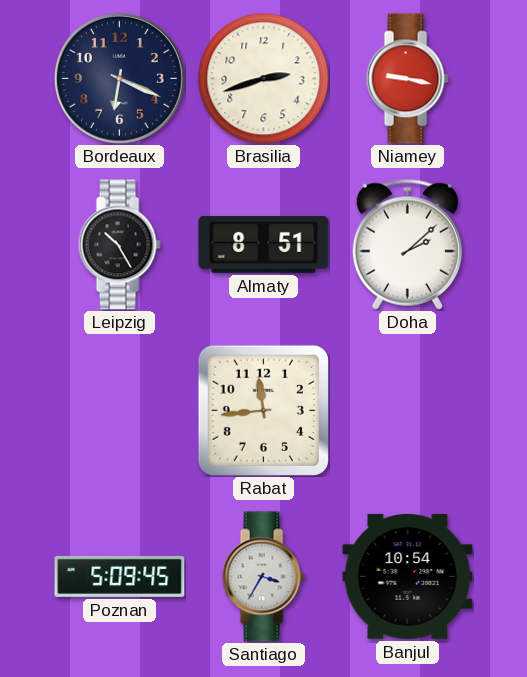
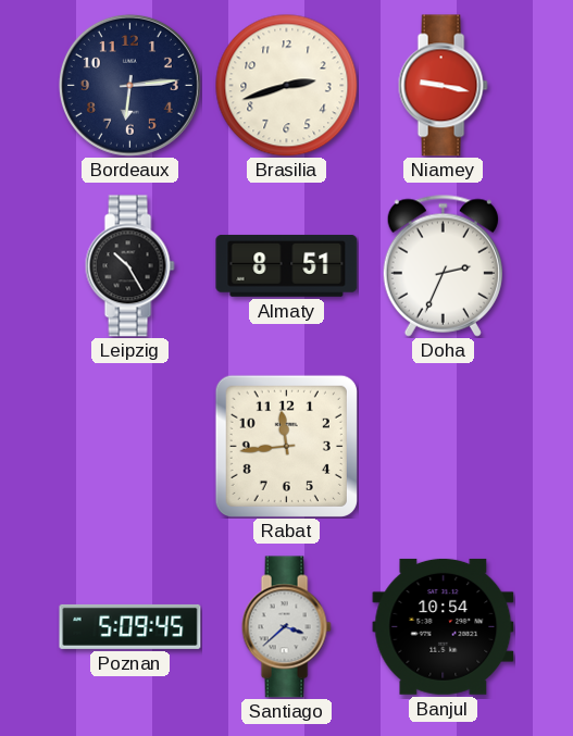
Bordeaux: 6:19 -> 6:14
Doha: 2:08 -> 2:34
Santiago: 3:35 -> 3:38
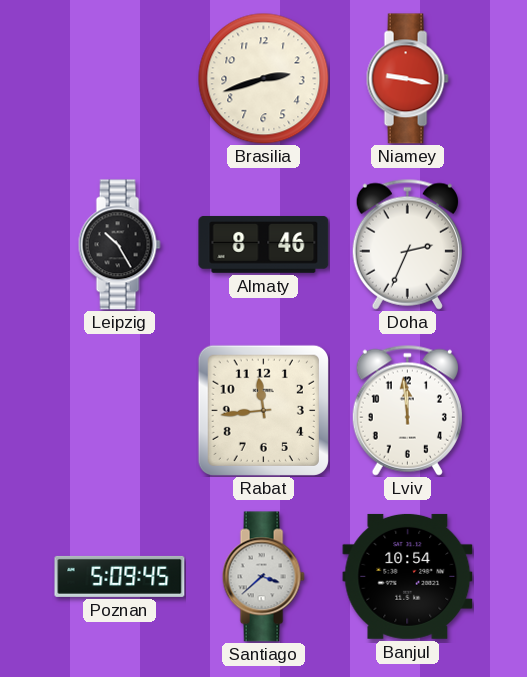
Bordeaux: 6:14 -> none
Almaty: 8:51 -> 8:46
Lviv: none -> 11:59
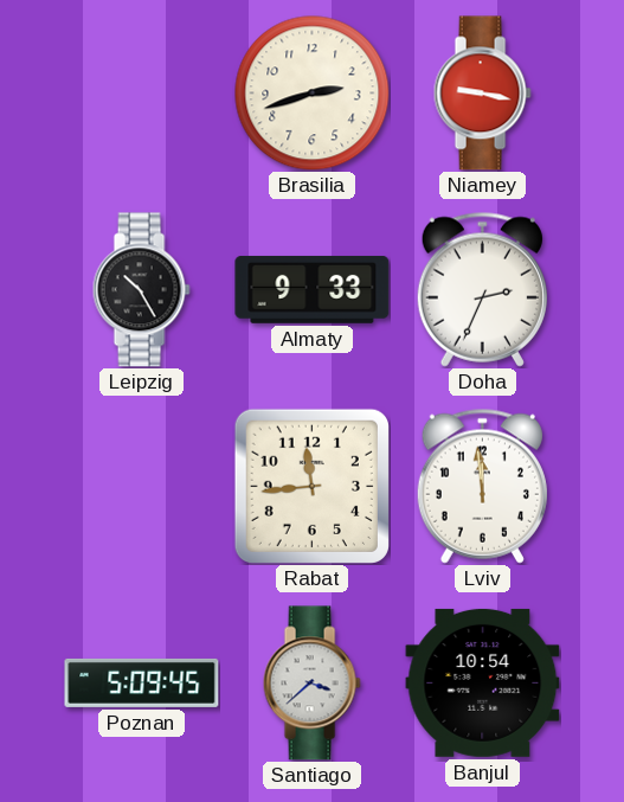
Almaty: 8:46 -> 9:33
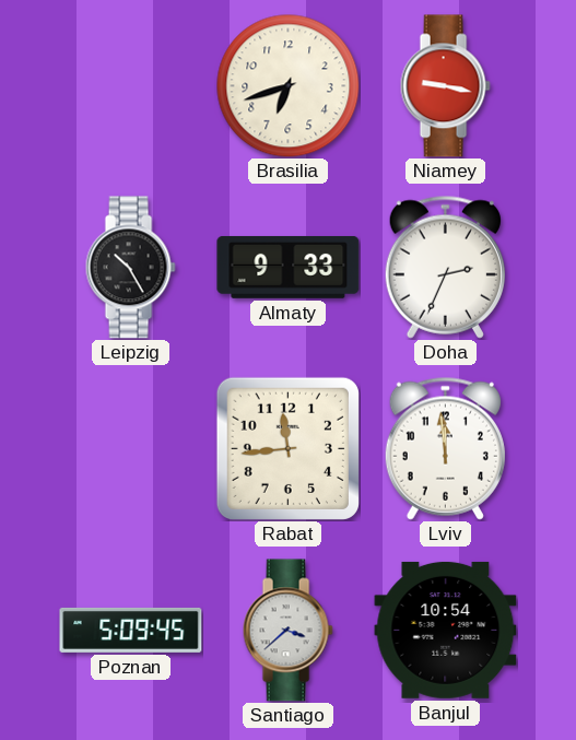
Brasilia: 2:42 -> 6:42
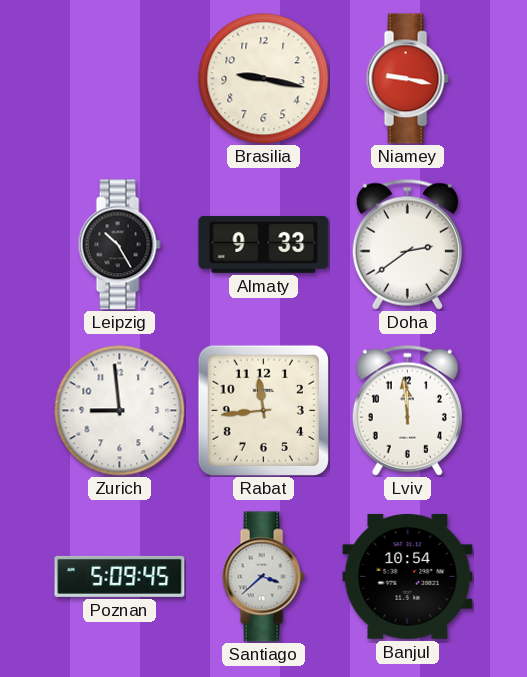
Brasilia: 6:42 -> 9:17
Doha: 2:34 -> 2:39
Zurich: none -> 8:59
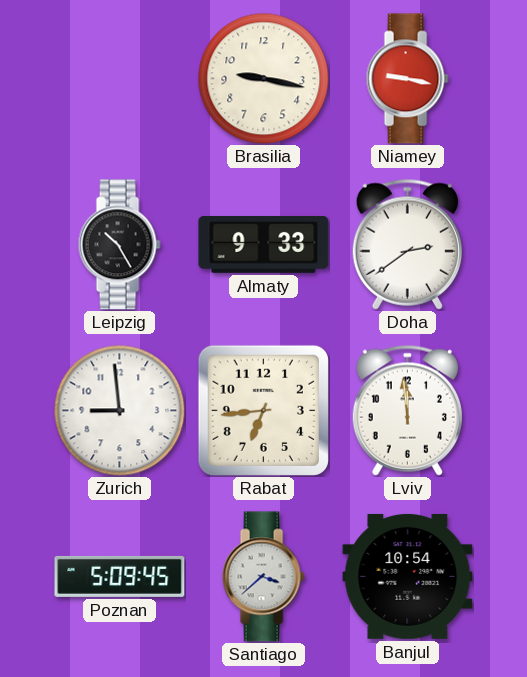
Rabat: 11:44 -> 6:44
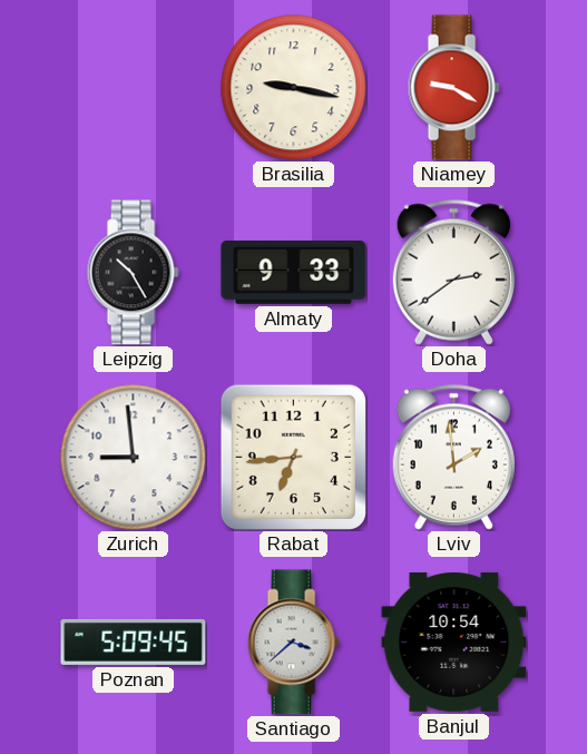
Niamey: 9:17 -> 9:20
Lviv: 11:59 -> 1:59
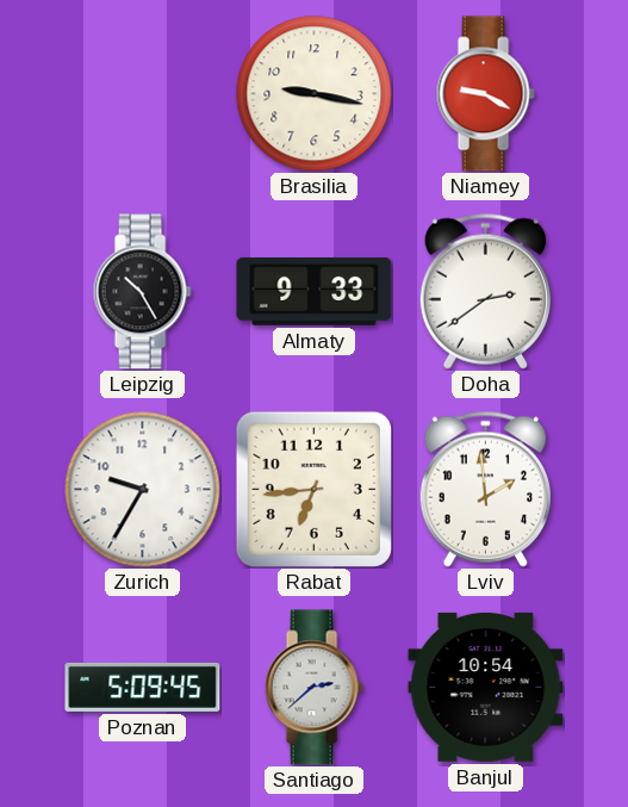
Zurich: 8:59 -> 9:35
Santiago: 3:38 -> 2:38
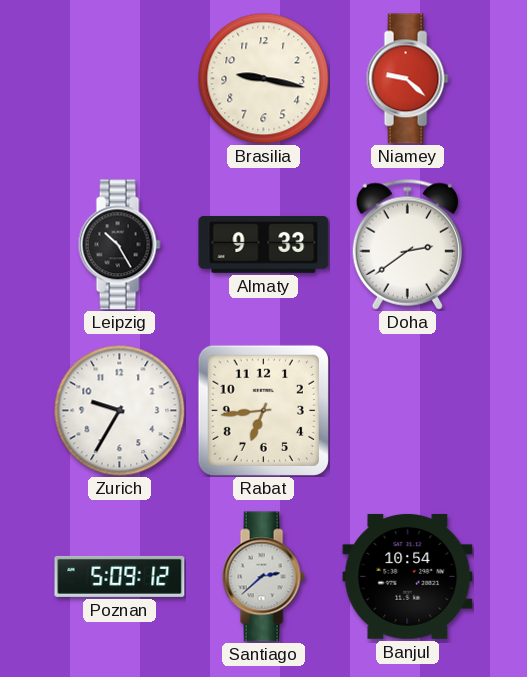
Niamey: 9:20 -> 9:22
Lviv: 1:59 -> none
Poznan: 5:09:45 -> 5:09:12
